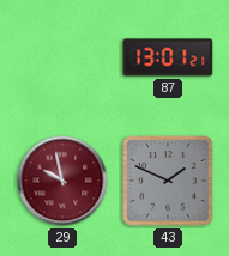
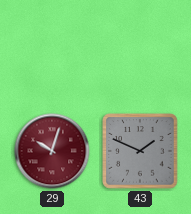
87: 13:01 -> none
29: 9:58 -> 10:03
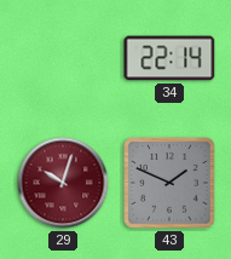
34: none -> 22:14
